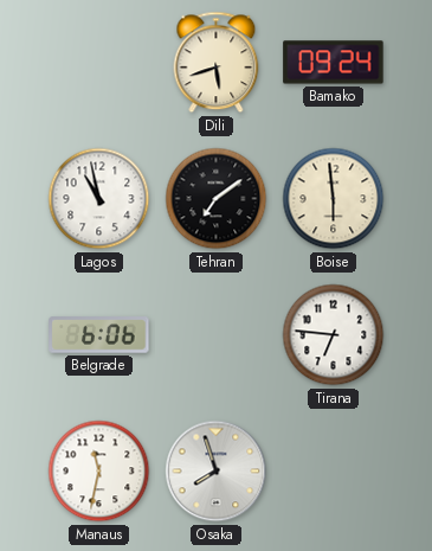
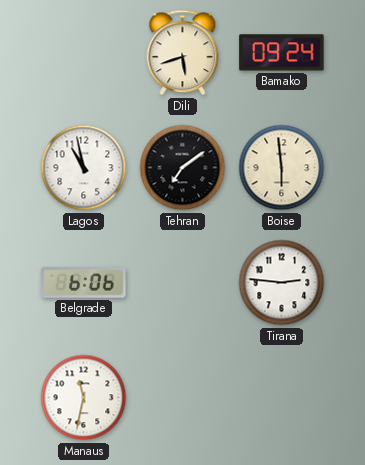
Tirana: 6:46 -> 2:46
Osaka: 7:57 -> none
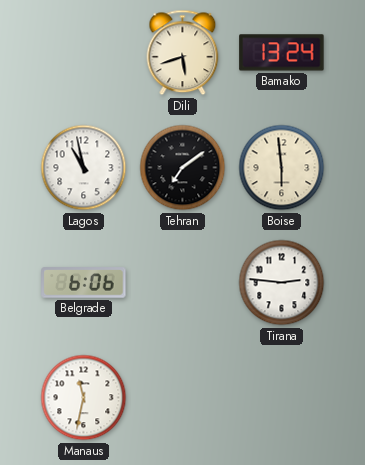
Bamako: 09:24 -> 13:24
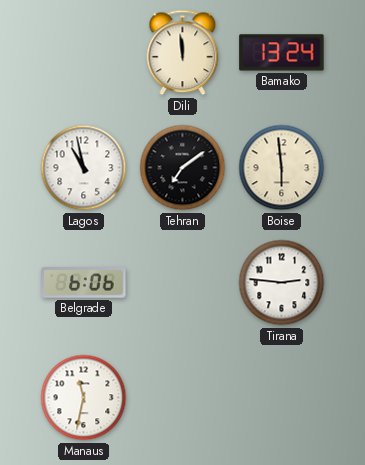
Dili: 5:42 -> 11:59
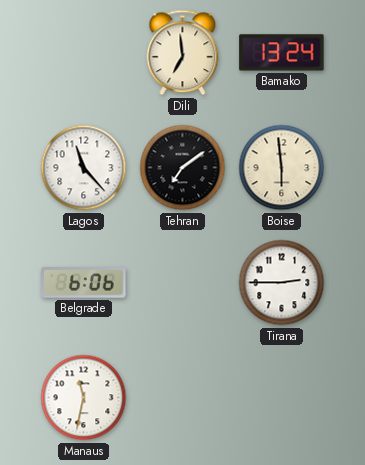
Dili: 11:59 -> 6:59
Lagos: 10:58 -> 11:23
Tirana: 2:46 -> 2:45
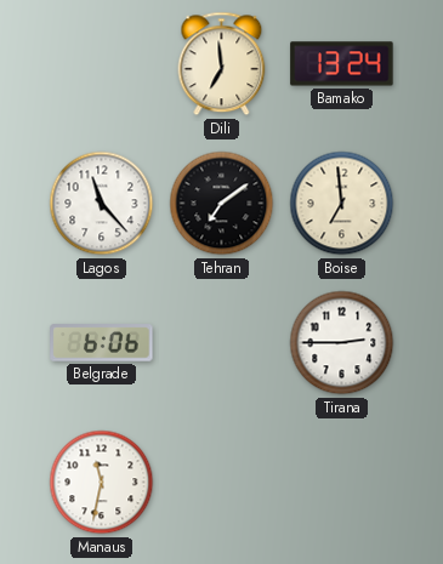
Boise: 5:59 -> 6:59
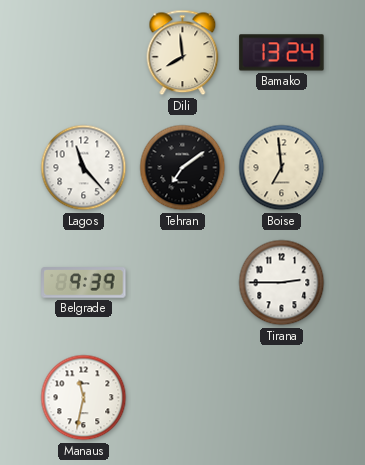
Dili: 6:59 -> 7:59
Belgrade: 6:06 -> 9:39
